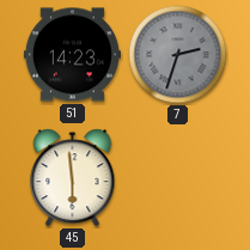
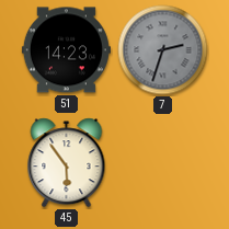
45: 5:59 -> 5:54
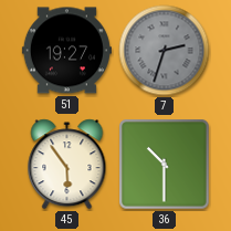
51: 14:23 -> 19:27
36: none -> 10:30
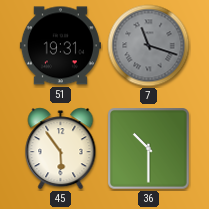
51: 19:27 -> 19:31
7: 2:33 -> 11:18
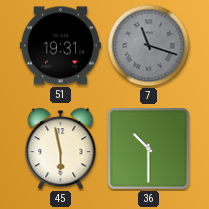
45: 5:54 -> 5:58
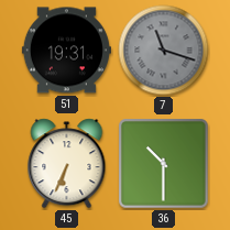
45: 5:58 -> 6:34
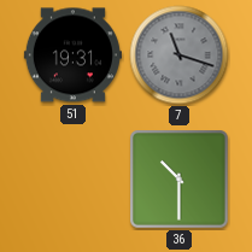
45: 6:34 -> none
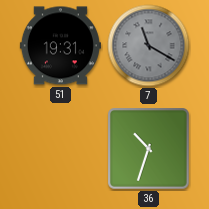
7: 11:18 -> 11:20
36: 10:30 -> 10:33
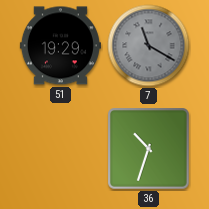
51: 19:31 -> 19:29
